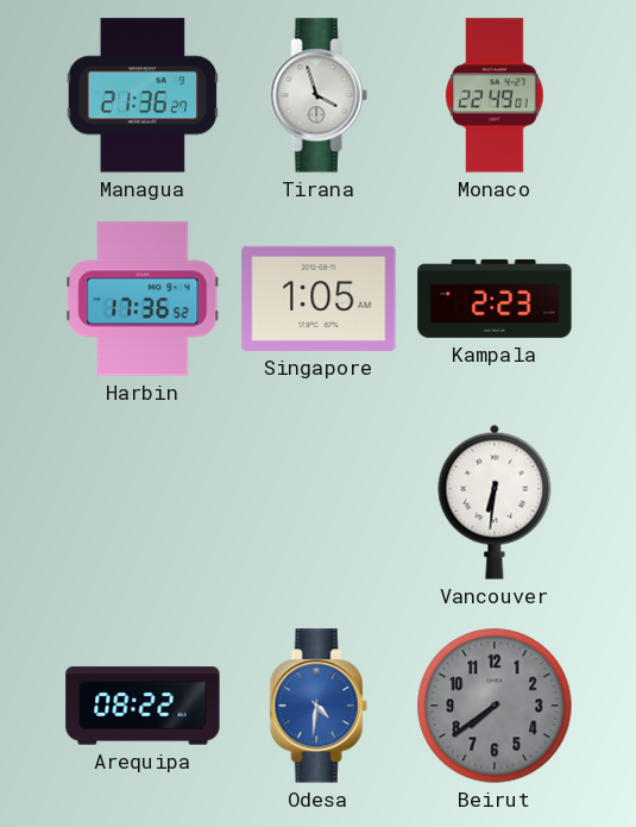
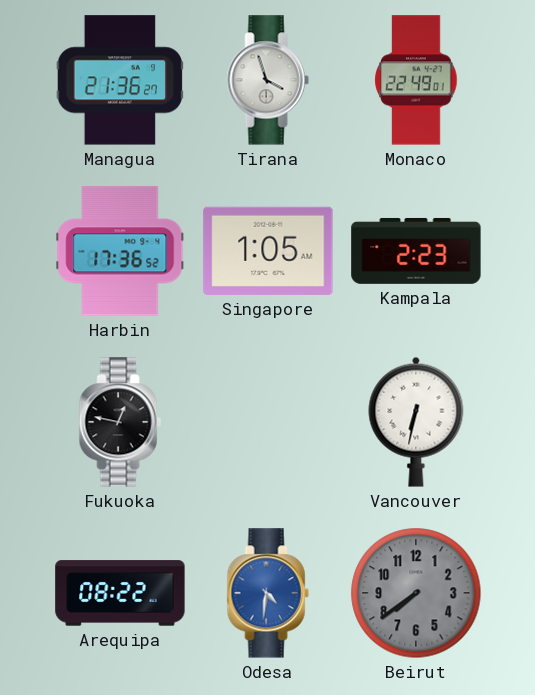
Fukuoka: none -> 12:47
Vancouver: 6:31 -> 6:32
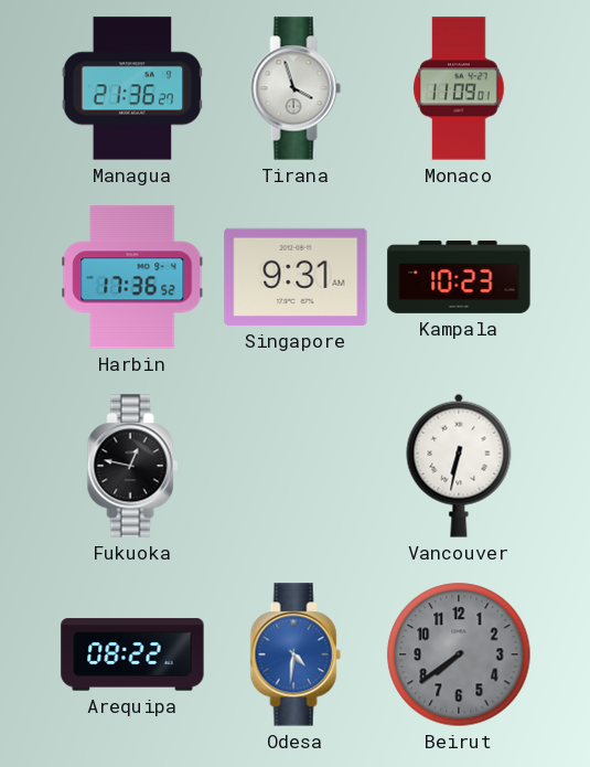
Monaco: 22:49 -> 11:09
Singapore: 1:05 -> 9:31
Kampala: 2:23 -> 10:23
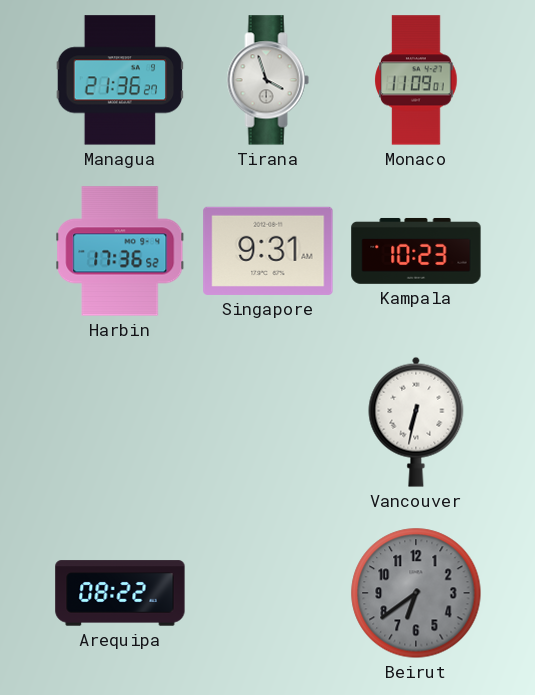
Fukuoka: 12:47 -> none
Odesa: 4:31 -> none
Beirut: 7:39 -> 6:39
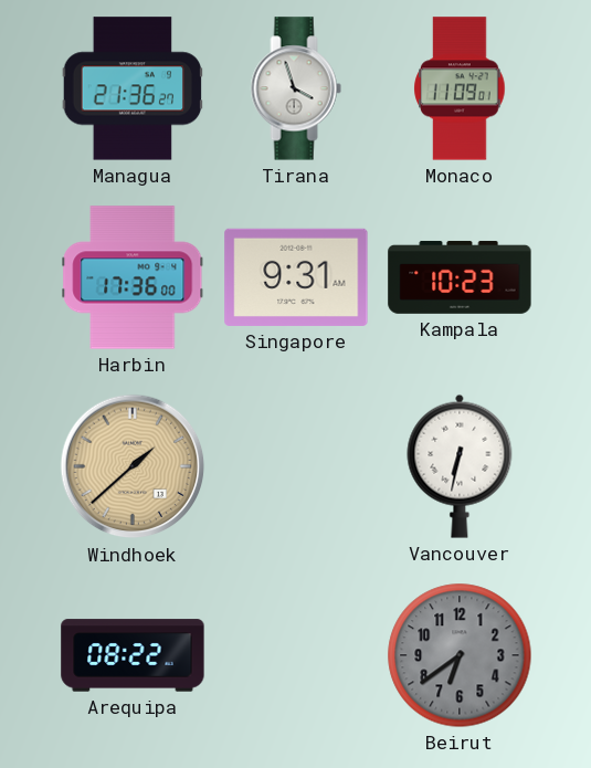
Harbin: 17:36:52 -> 17:36:00
Windhoek: none -> 1:38
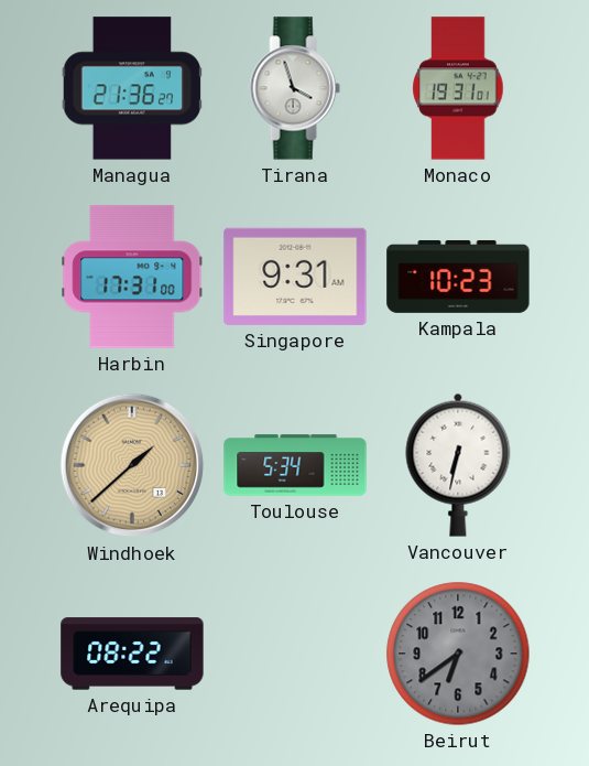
Monaco: 11:09 -> 19:31
Harbin: 17:36 -> 17:31
Toulouse: none -> 5:34
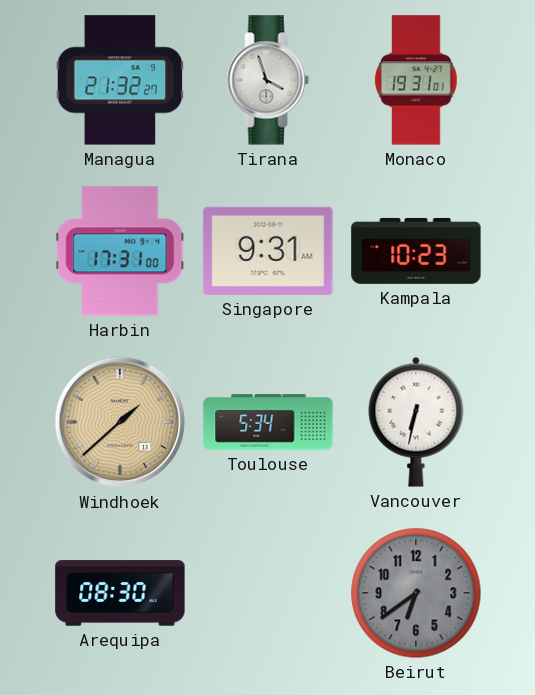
Managua: 21:36 -> 21:32
Arequipa: 08:22 -> 08:30
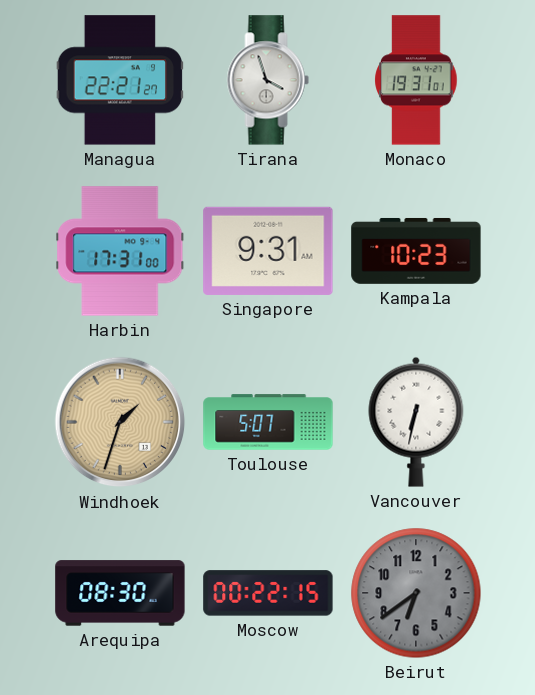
Managua: 21:32 -> 22:21
Windhoek: 1:38 -> 1:33
Toulouse: 5:34 -> 5:07
Moscow: none -> 00:22
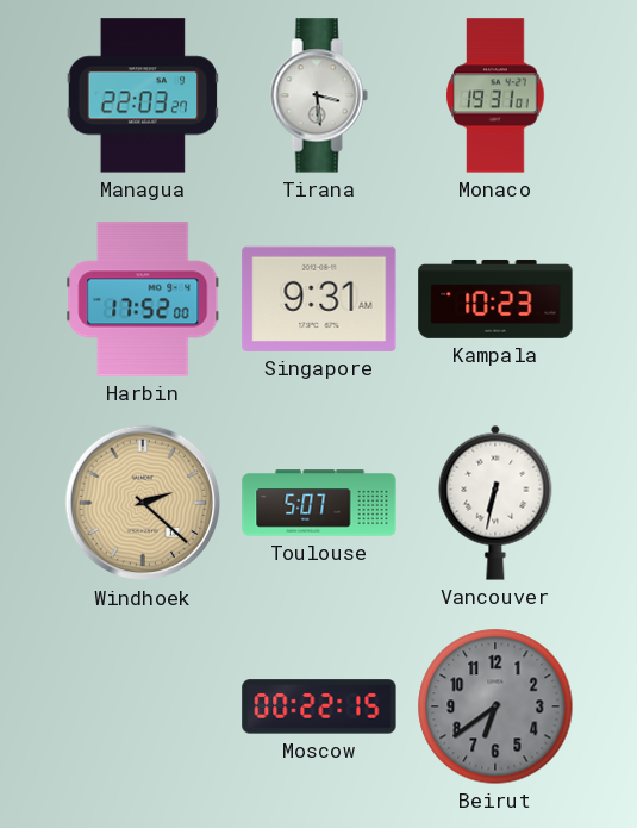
Managua: 22:21 -> 22:03
Tirana: 3:57 -> 3:29
Harbin: 17:31 -> 17:52
Windhoek: 1:33 -> 2:22
Arequipa: 08:30 -> none
